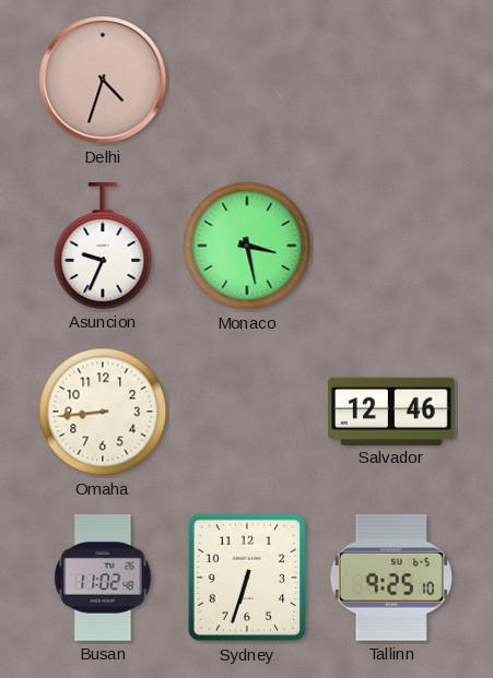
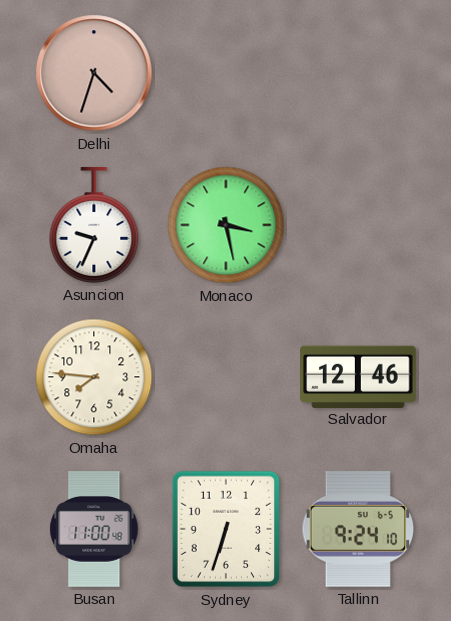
Omaha: 8:44 -> 7:46
Busan: 11:02 -> 11:00
Tallinn: 9:25 -> 9:24
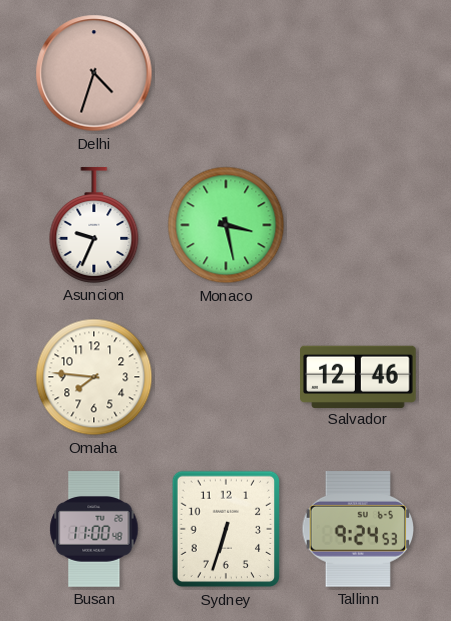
Tallinn: 9:24:10 -> 9:24:53
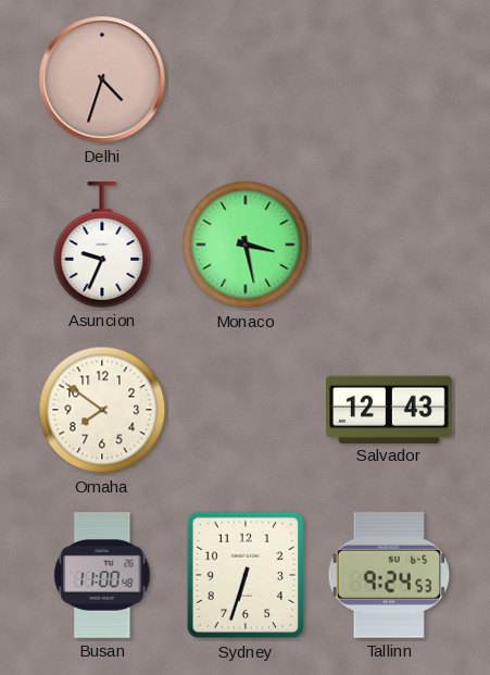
Omaha: 7:46 -> 7:51
Salvador: 12:46 -> 12:43
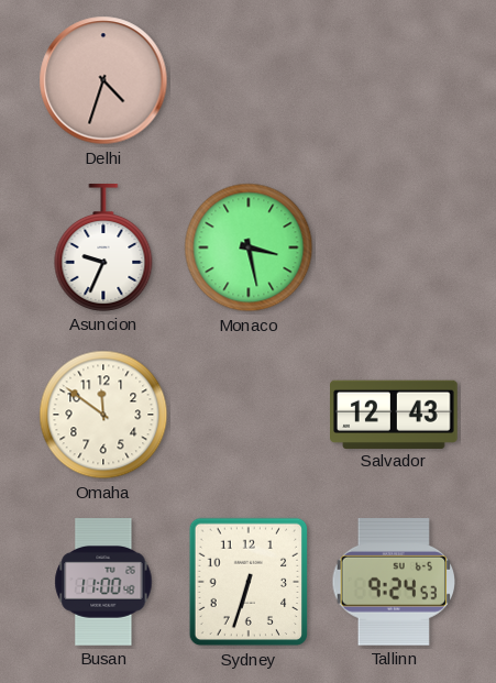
Omaha: 7:51 -> 11:51
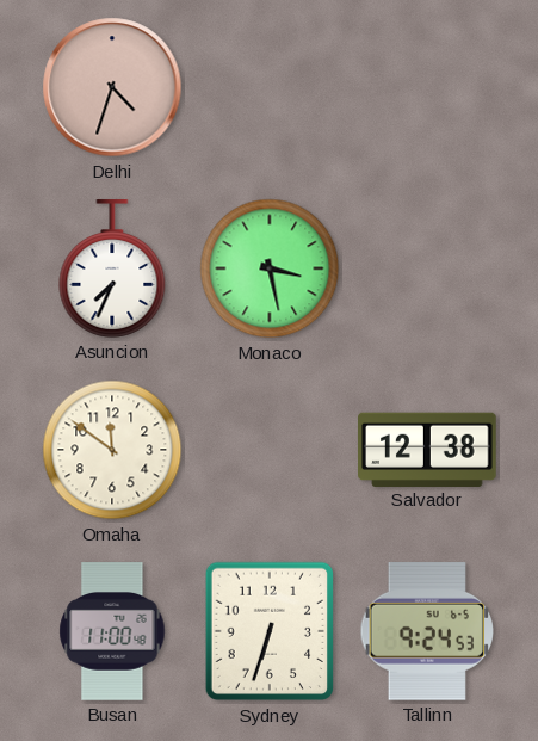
Asuncion: 9:34 -> 7:34
Salvador: 12:43 -> 12:38
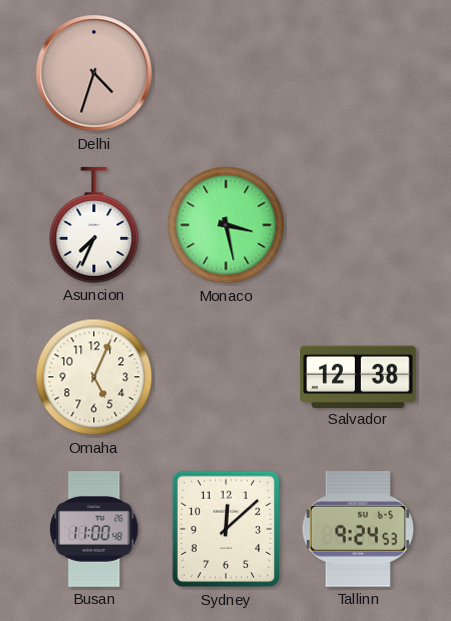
Omaha: 11:51 -> 5:04
Sydney: 6:33 -> 12:08
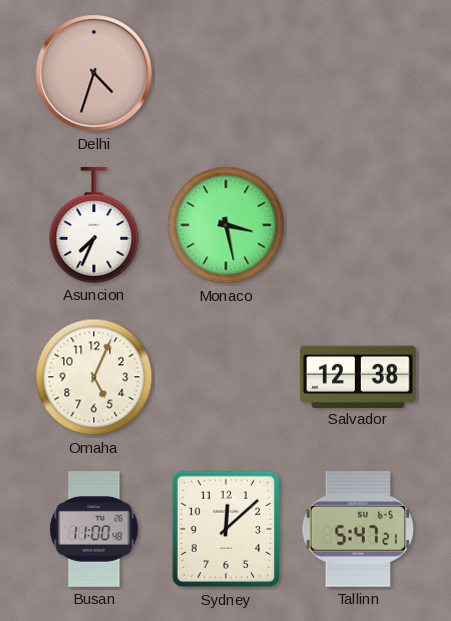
Tallinn: 9:24 -> 5:47
